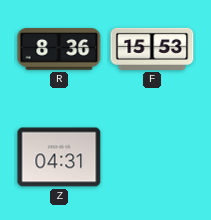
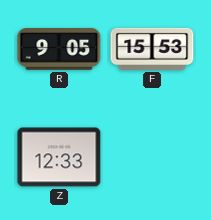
R: 8:36 -> 9:05
Z: 04:31 -> 12:33
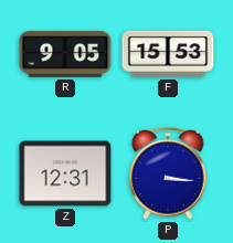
Z: 12:33 -> 12:31
P: none -> 3:16
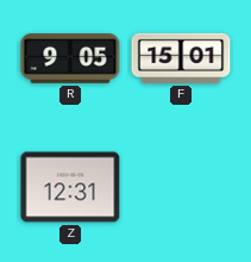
F: 15:53 -> 15:01
P: 3:16 -> none
